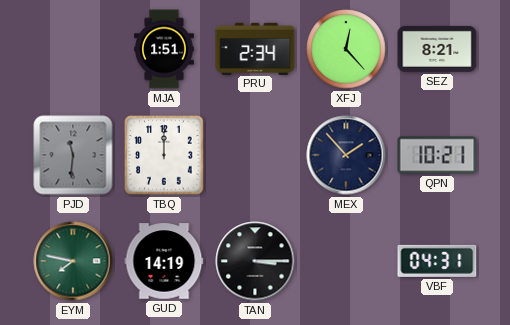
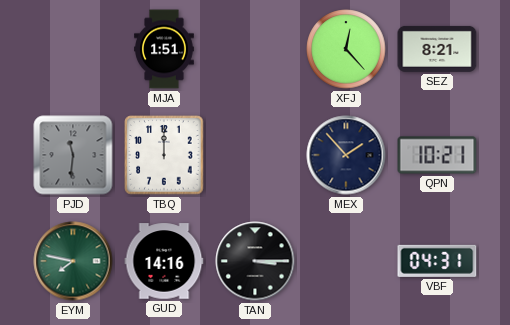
PRU: 2:34 -> none
GUD: 14:19 -> 14:16
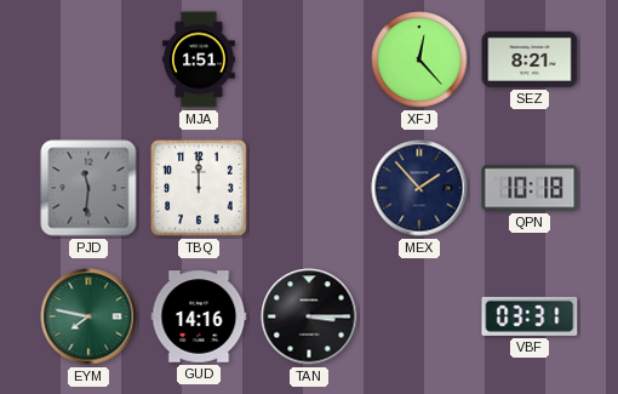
QPN: 10:21 -> 10:18
VBF: 04:31 -> 03:31
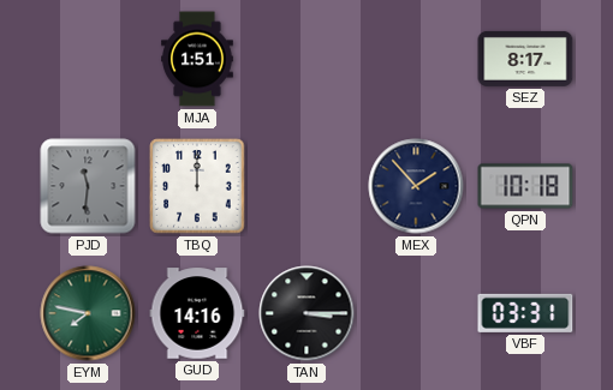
XFJ: 12:23 -> none
SEZ: 8:21 -> 8:17
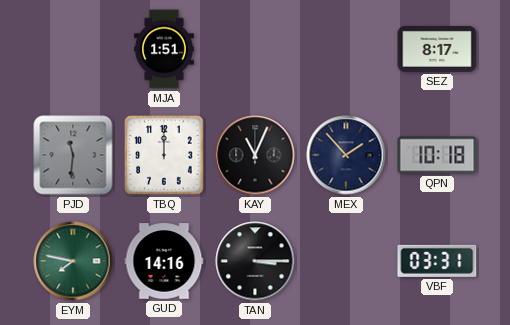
KAY: none -> 11:04
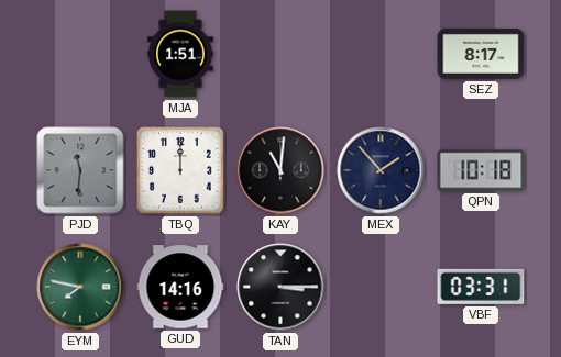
KAY: 11:04 -> 11:01
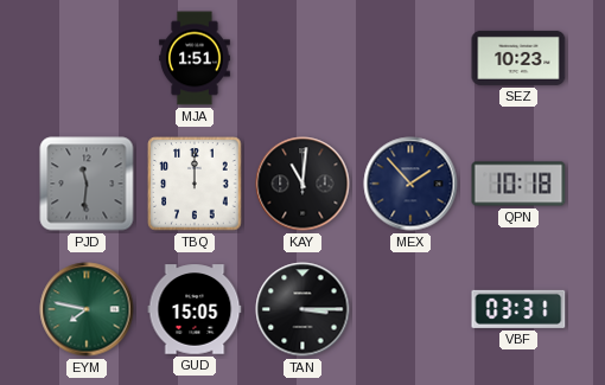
SEZ: 8:17 -> 10:23
GUD: 14:16 -> 15:05
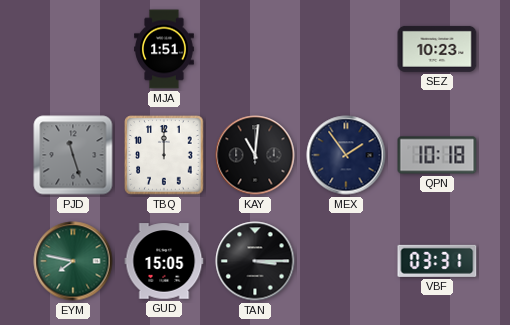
PJD: 11:31 -> 11:27
MEX: 1:53 -> 1:54
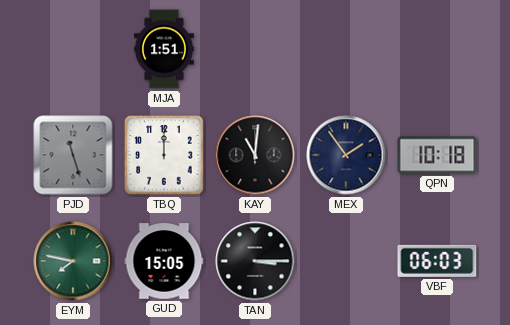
SEZ: 10:23 -> none
VBF: 03:31 -> 06:03
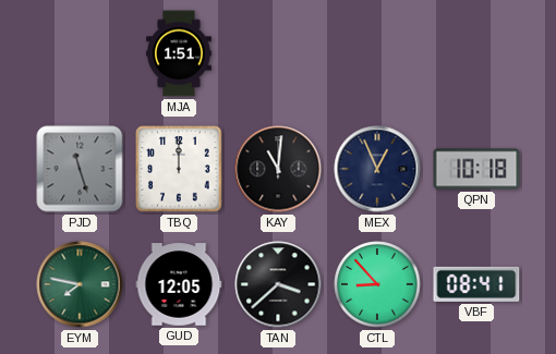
MEX: 1:54 -> 12:56
GUD: 15:05 -> 12:05
TAN: 3:15 -> 3:38
CTL: none -> 8:53
VBF: 06:03 -> 08:41
